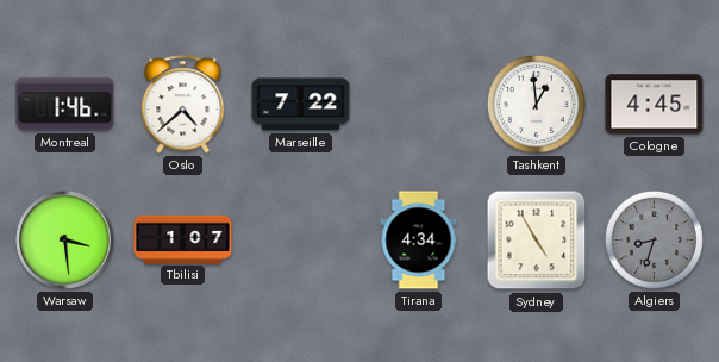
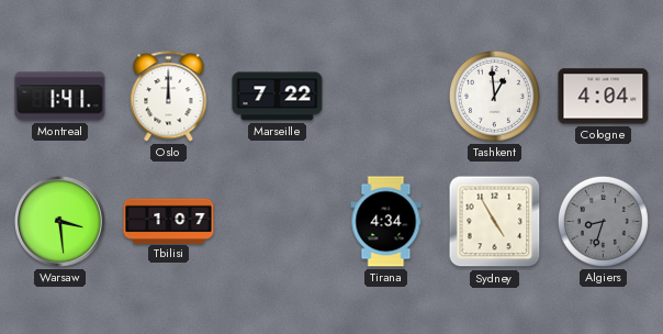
Montreal: 1:46 -> 1:41
Oslo: 4:38 -> 12:00
Cologne: 4:45 -> 4:04
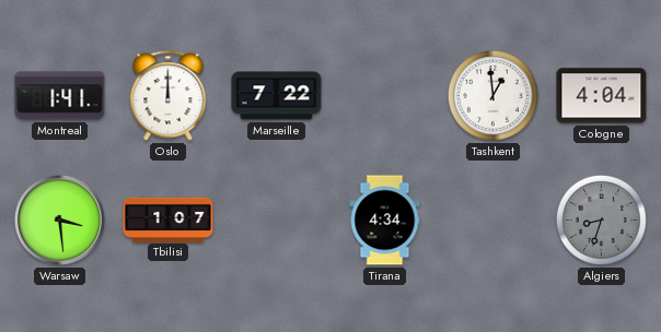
Sydney: 4:55 -> none
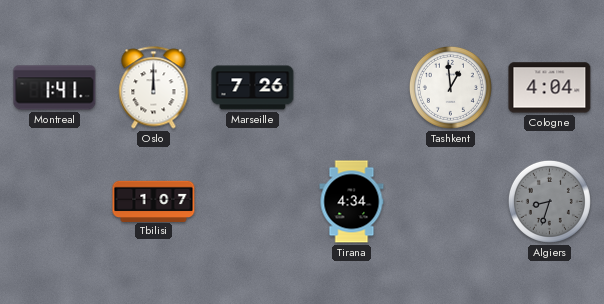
Marseille: 7:22 -> 7:26
Warsaw: 3:29 -> none
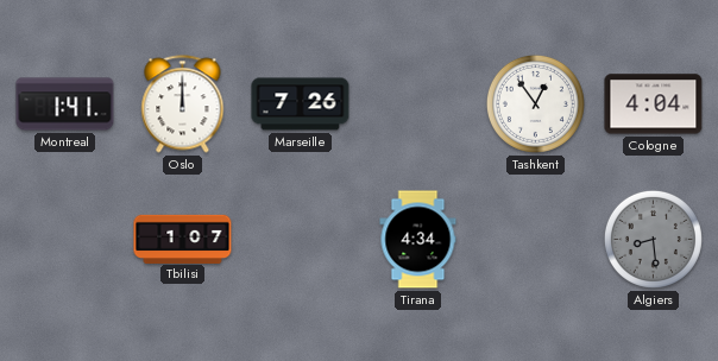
Tashkent: 12:59 -> 12:54
Algiers: 8:33 -> 8:29
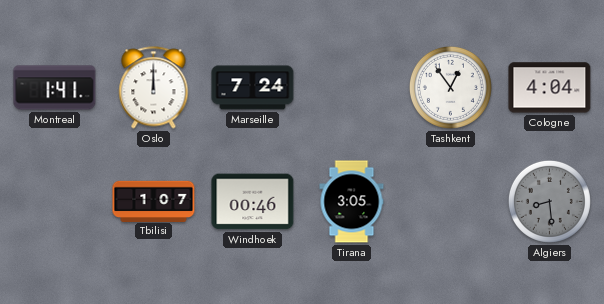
Marseille: 7:26 -> 7:24
Windhoek: none -> 00:46
Tirana: 4:34 -> 3:05
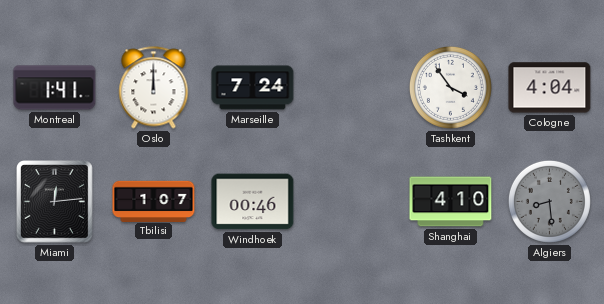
Tashkent: 12:54 -> 3:54
Miami: none -> 12:14
Tirana: 3:05 -> none
Shanghai: none -> 4:10
